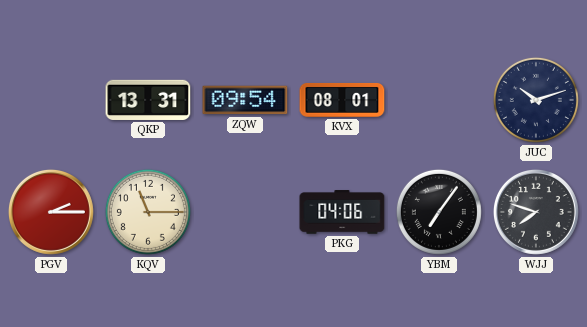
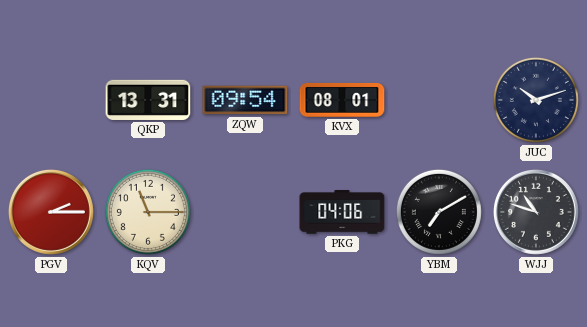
YBM: 7:06 -> 7:10
WJJ: 7:48 -> 10:48
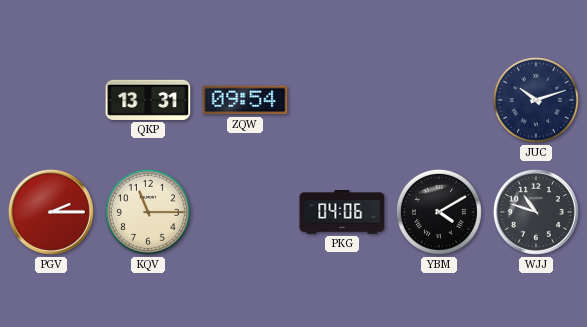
KVX: 08:01 -> none
YBM: 7:10 -> 4:10
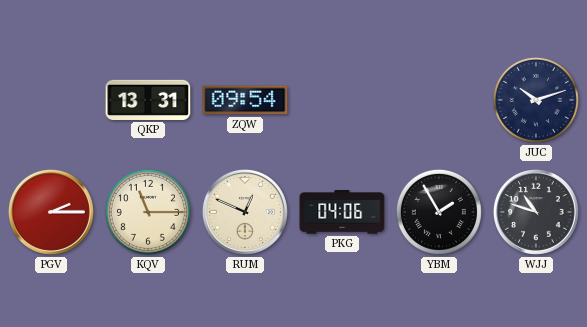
RUM: none -> 12:49
YBM: 4:10 -> 1:55
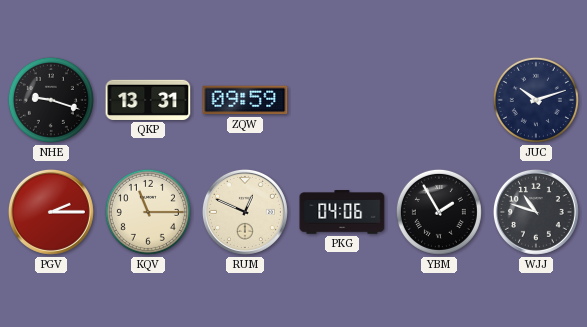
NHE: none -> 9:18
ZQW: 09:54 -> 09:59
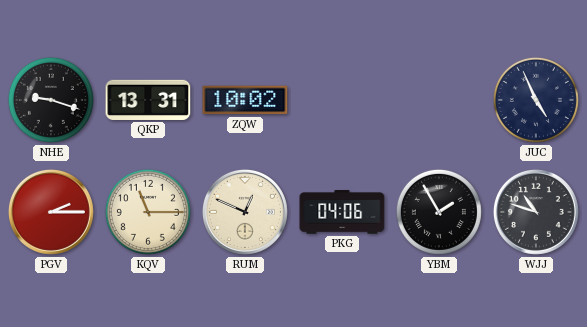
ZQW: 09:59 -> 10:02
JUC: 10:12 -> 4:56
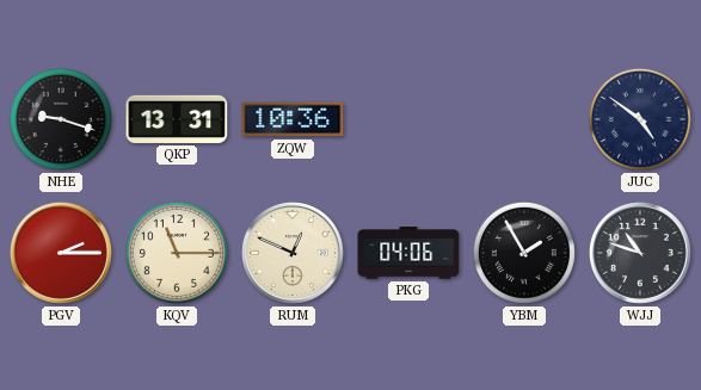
ZQW: 10:02 -> 10:36
JUC: 4:56 -> 4:51
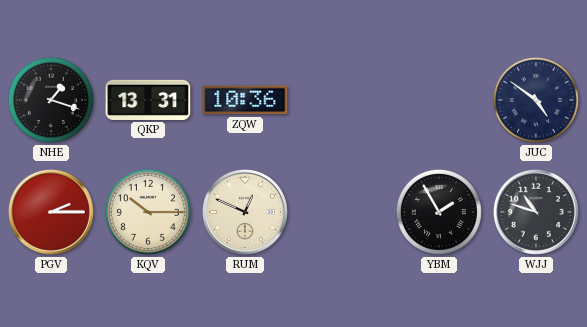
NHE: 9:18 -> 1:18
KQV: 11:15 -> 10:15
PKG: 04:06 -> none
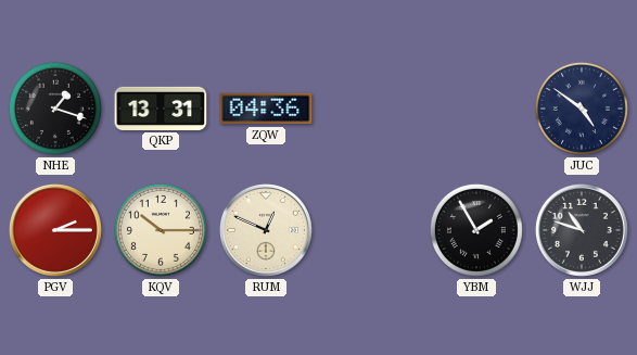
ZQW: 10:36 -> 04:36
